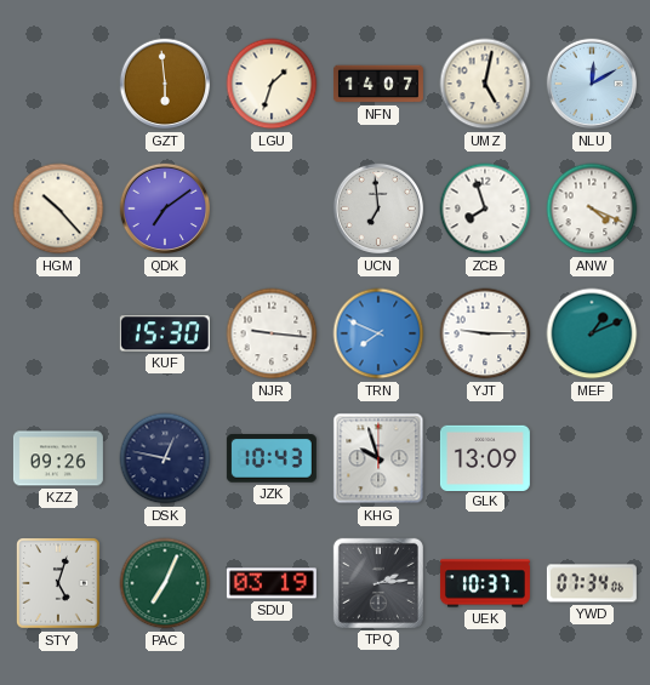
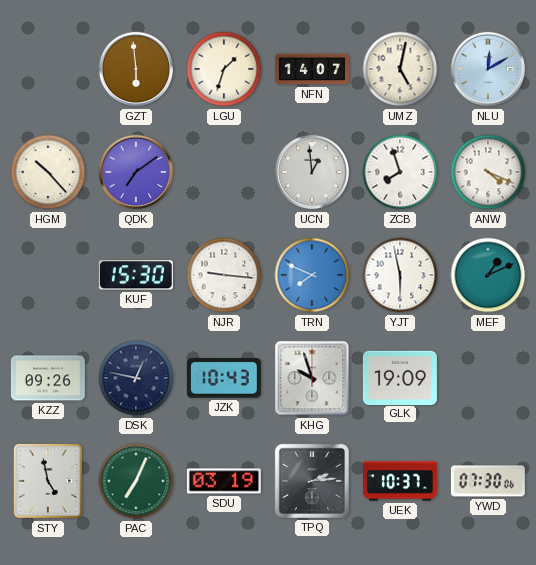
UCN: 6:59 -> 12:59
YJT: 9:15 -> 5:58
GLK: 13:09 -> 19:09
STY: 5:03 -> 4:58
YWD: 07:34 -> 07:30
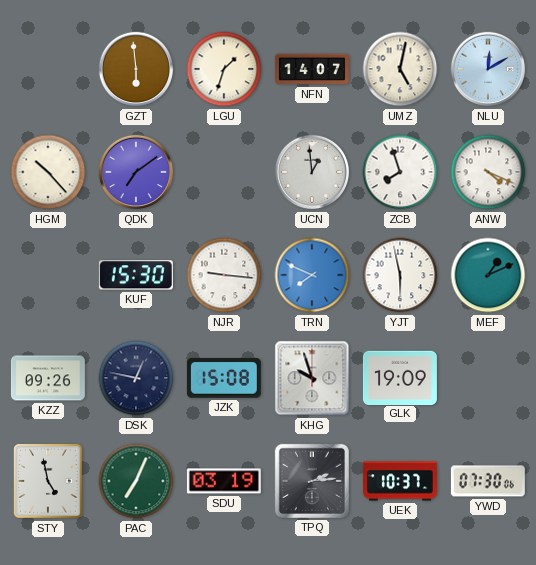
JZK: 10:43 -> 15:08
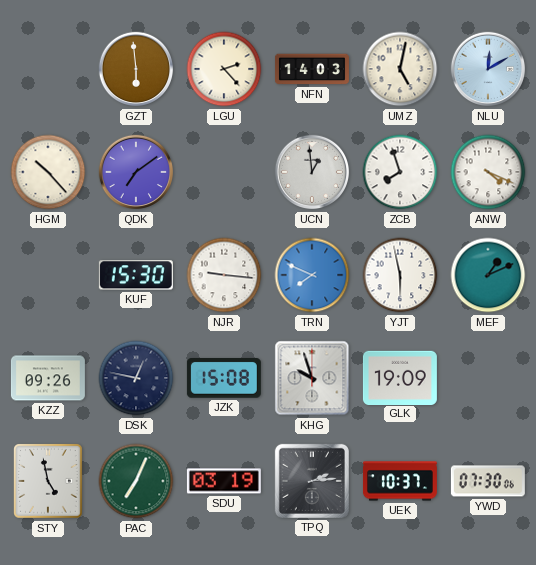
LGU: 1:33 -> 2:23
NFN: 14:07 -> 14:03
